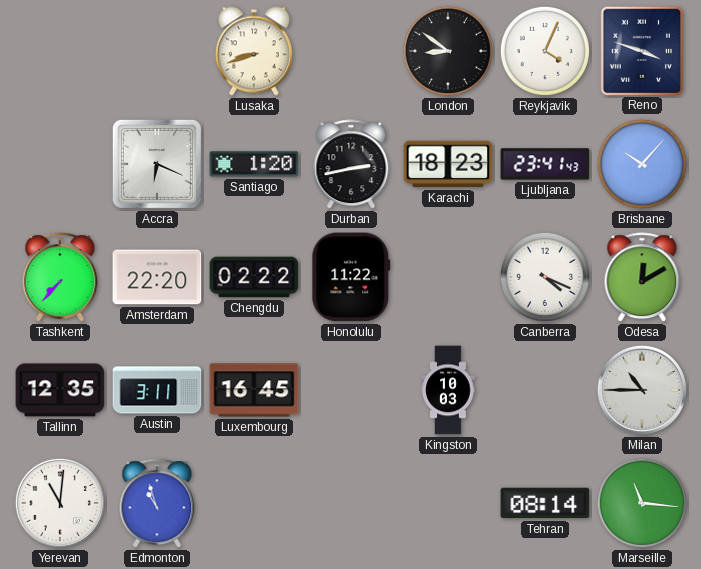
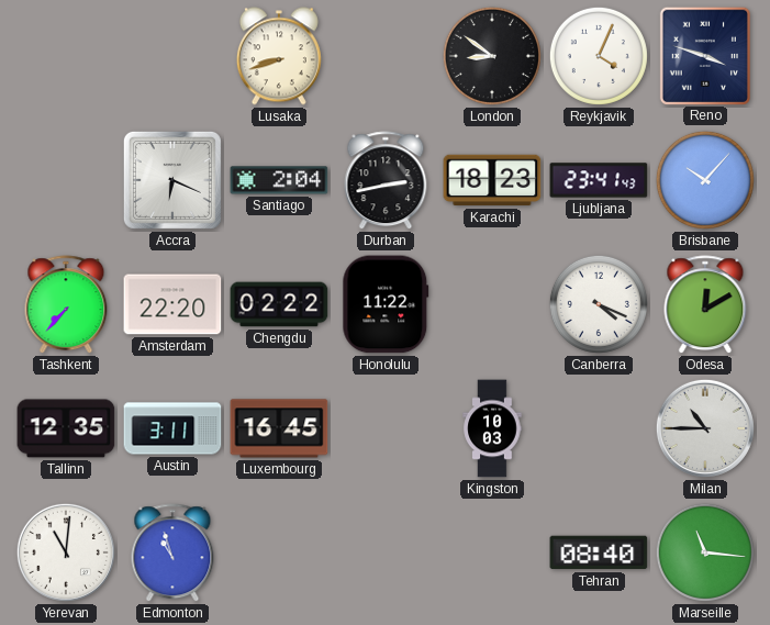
Santiago: 1:20 -> 2:04
Tehran: 08:14 -> 08:40
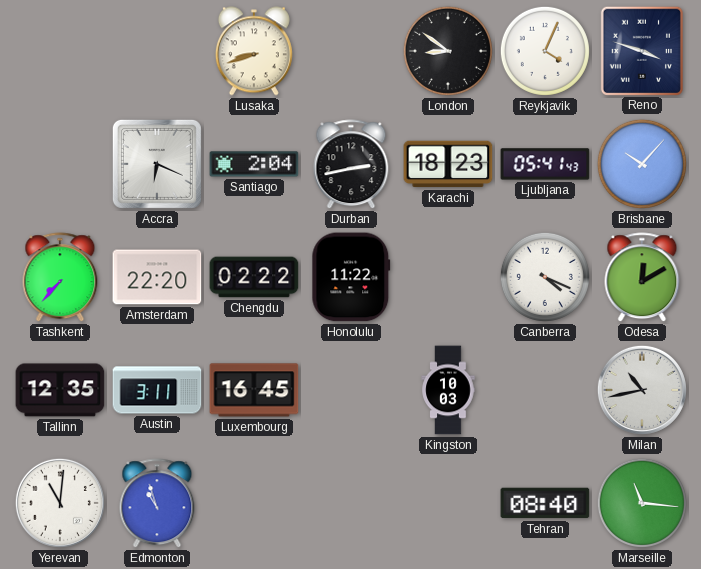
Ljubljana: 23:41 -> 05:41
Milan: 10:45 -> 10:43
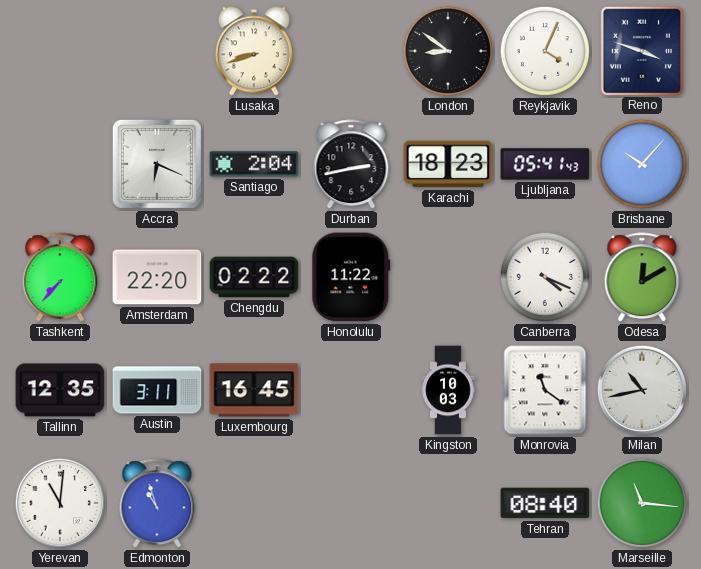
Monrovia: none -> 11:21
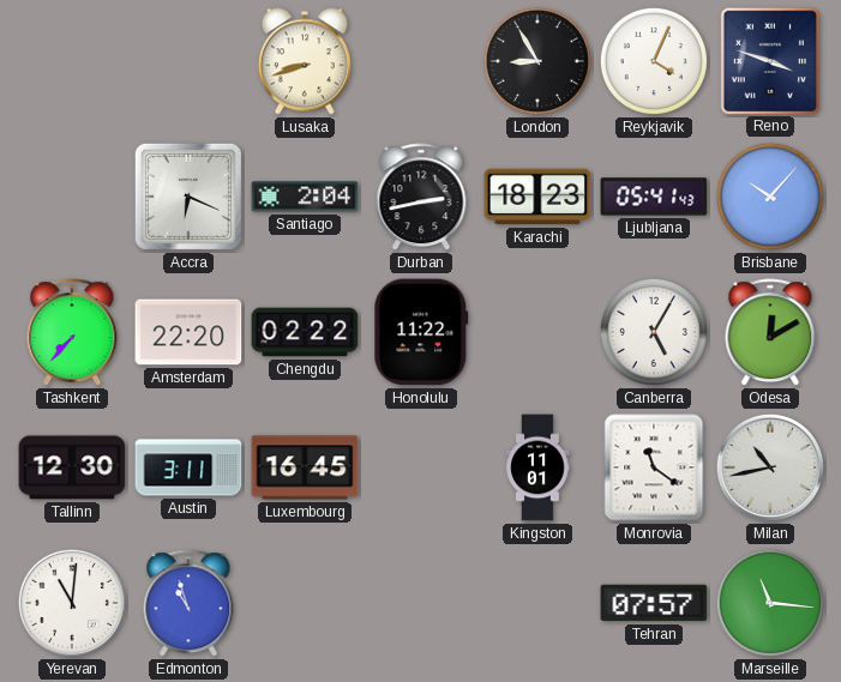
London: 8:51 -> 8:55
Canberra: 4:19 -> 5:05
Tallinn: 12:35 -> 12:30
Kingston: 10:03 -> 11:01
Tehran: 08:40 -> 07:57
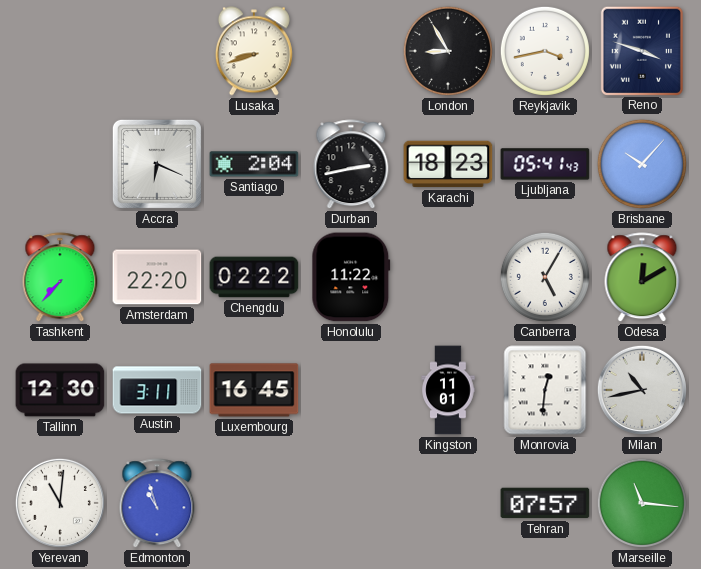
Reykjavik: 4:04 -> 3:43
Monrovia: 11:21 -> 12:31
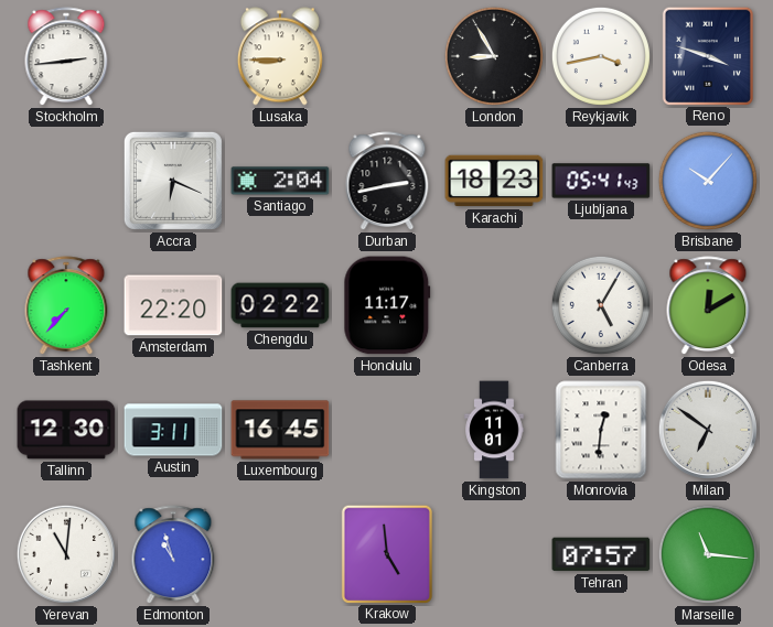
Stockholm: none -> 2:44
Lusaka: 8:42 -> 8:45
Honolulu: 11:22 -> 11:17
Milan: 10:43 -> 6:51
Krakow: none -> 4:59
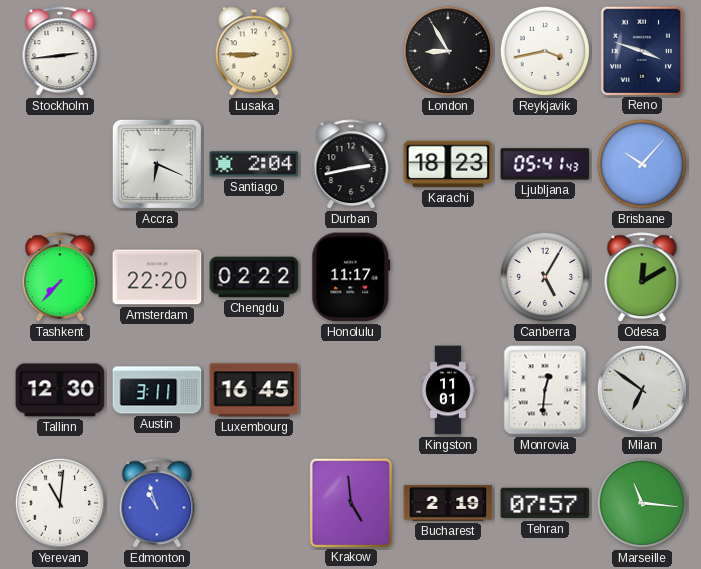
Bucharest: none -> 2:19
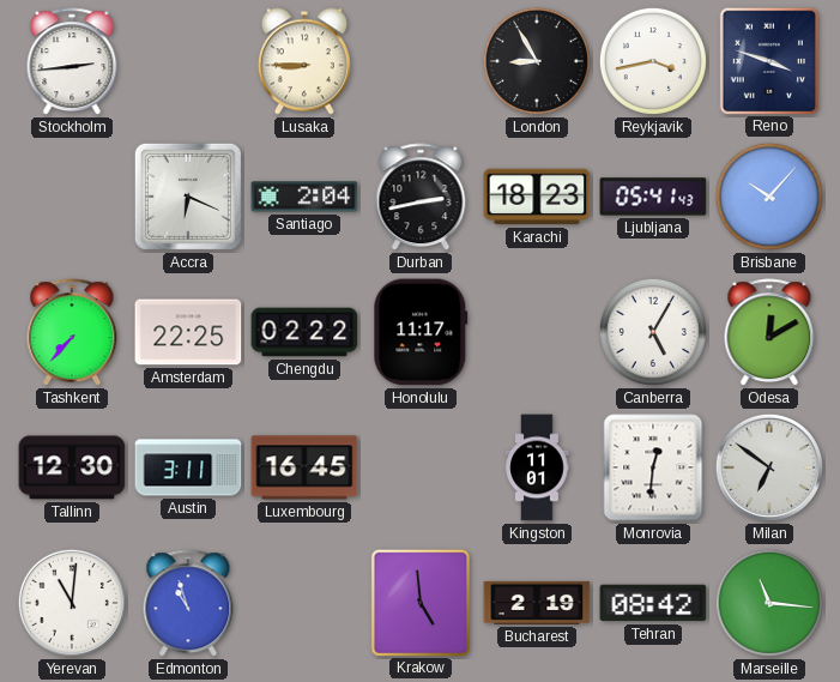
Amsterdam: 22:20 -> 22:25
Tehran: 07:57 -> 08:42
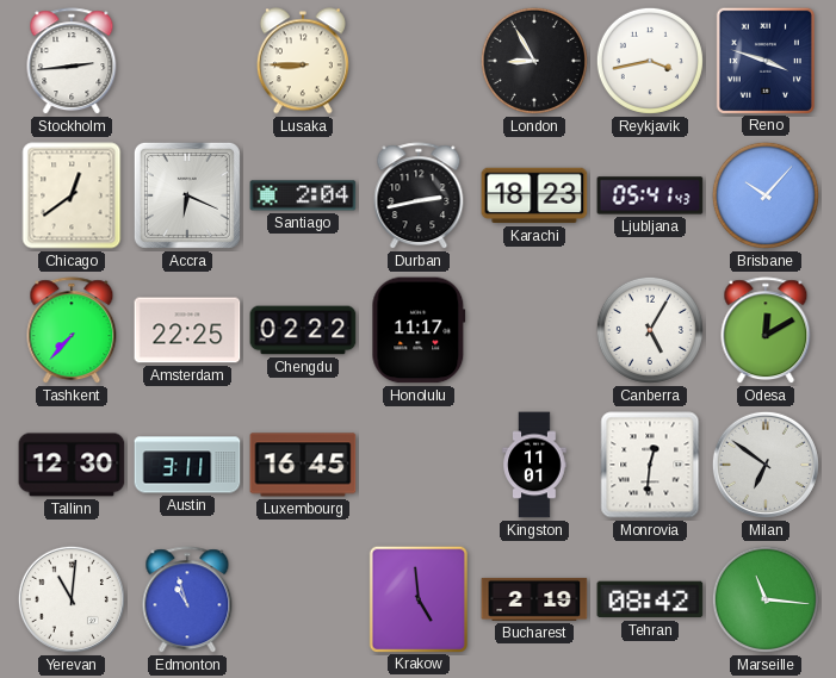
Chicago: none -> 12:39
